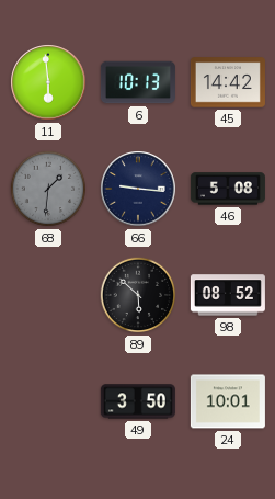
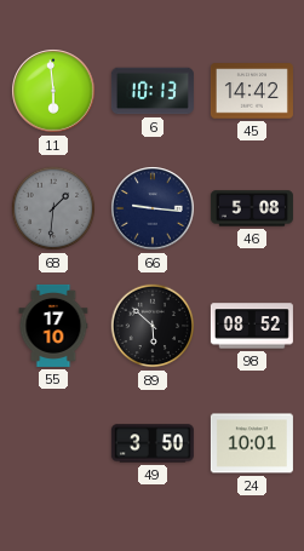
55: none -> 17:10
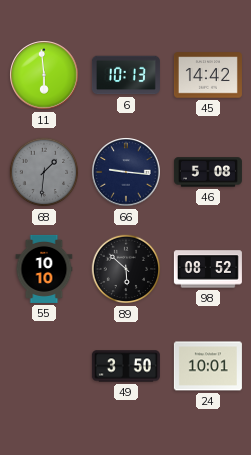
55: 17:10 -> 10:10
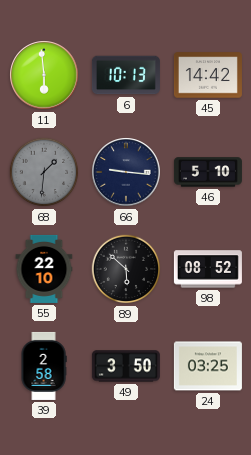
46: 5:08 -> 5:10
55: 10:10 -> 22:10
39: none -> 2:58
24: 10:01 -> 03:25
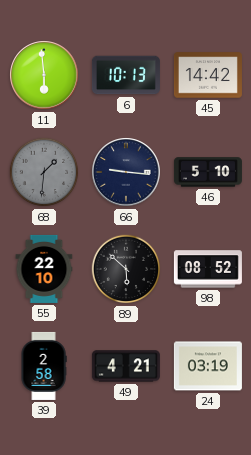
49: 3:50 -> 4:21
24: 03:25 -> 03:19
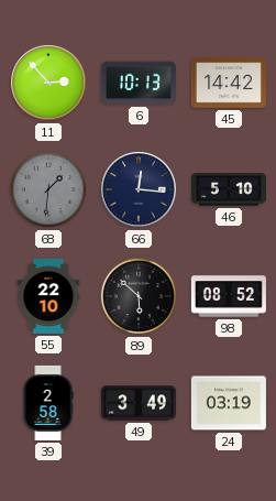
11: 5:59 -> 2:53
66: 9:16 -> 12:16
49: 4:21 -> 3:49
